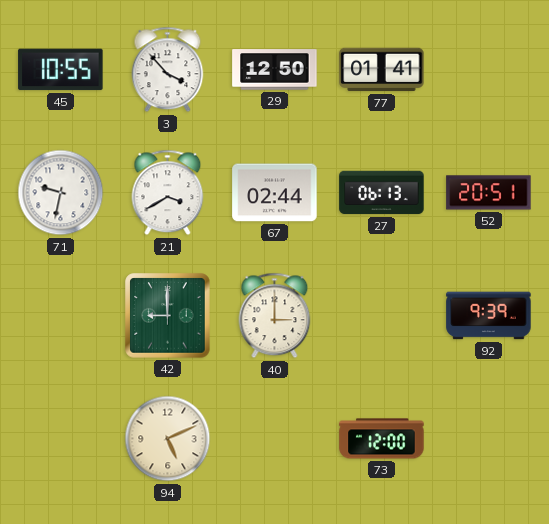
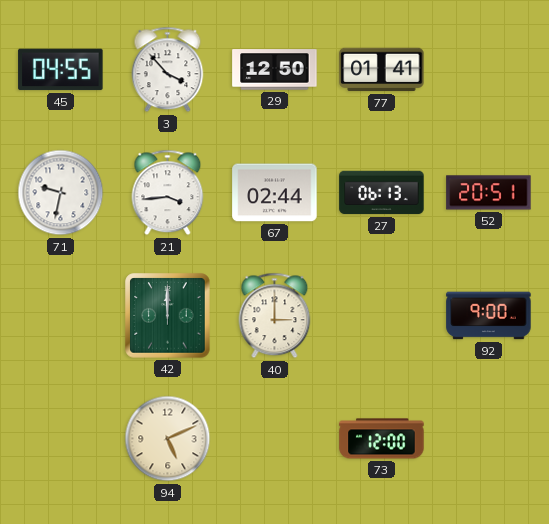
45: 10:55 -> 04:55
21: 3:40 -> 3:44
42: 9:00 -> 12:00
92: 9:39 -> 9:00
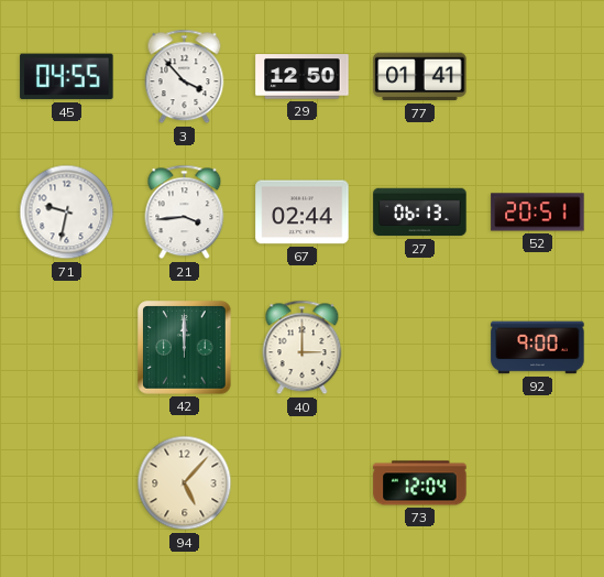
94: 5:11 -> 5:07
73: 12:00 -> 12:04
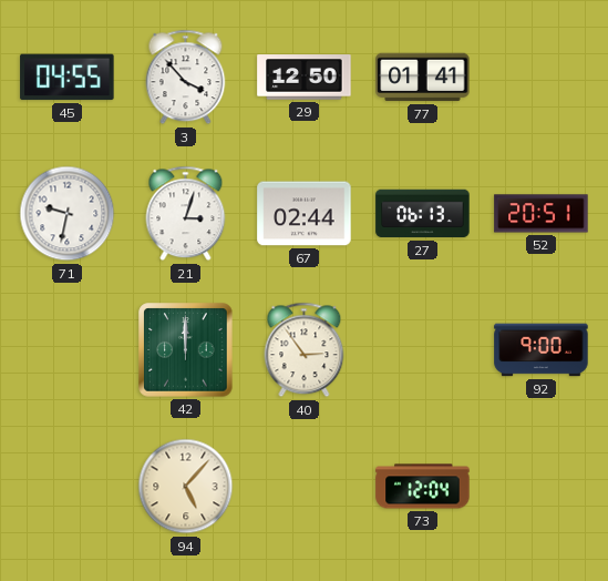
21: 3:44 -> 3:03
40: 3:00 -> 2:54
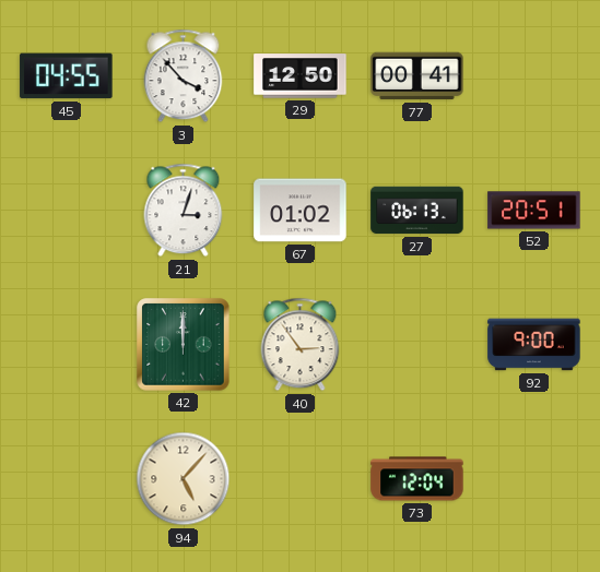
77: 01:41 -> 00:41
71: 9:32 -> none
67: 02:44 -> 01:02
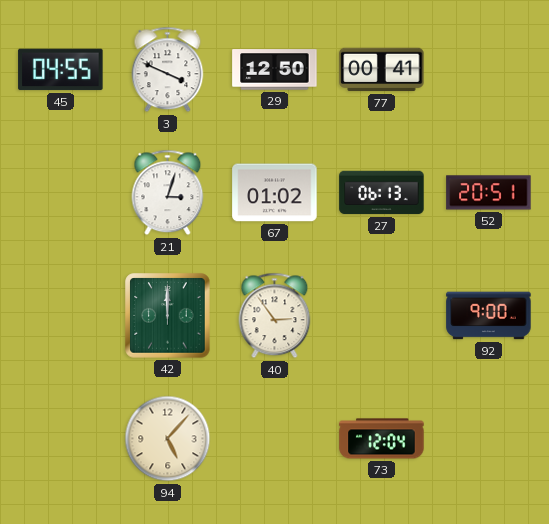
3: 3:53 -> 3:49
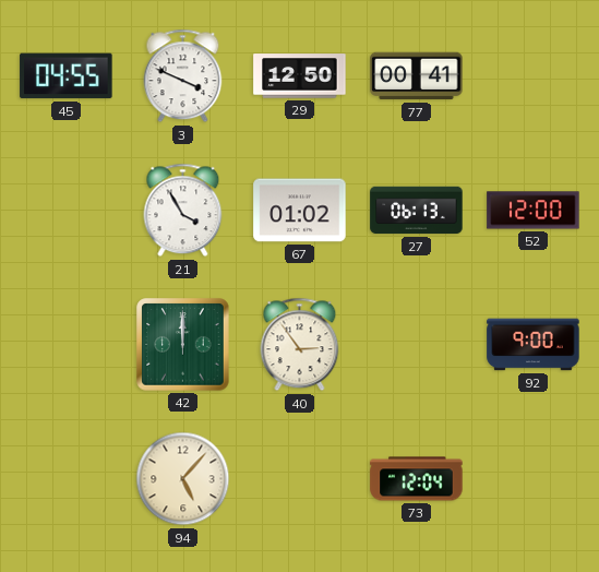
21: 3:03 -> 3:55
52: 20:51 -> 12:00
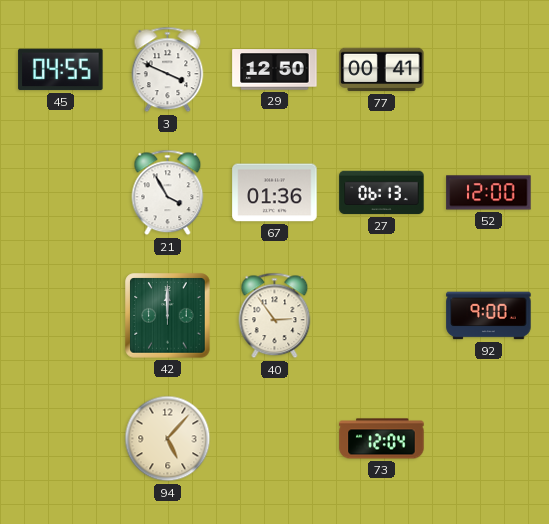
67: 01:02 -> 01:36
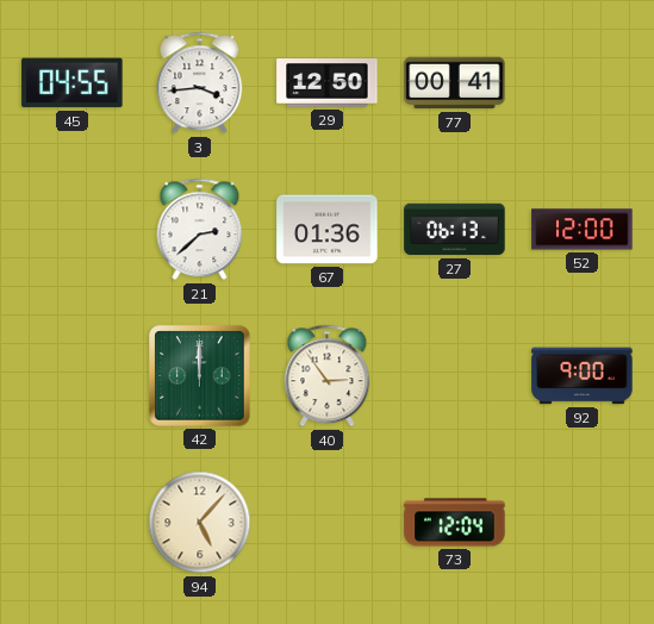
3: 3:49 -> 3:44
21: 3:55 -> 2:38
